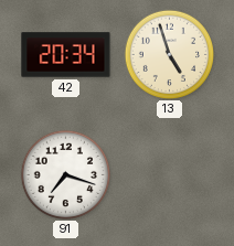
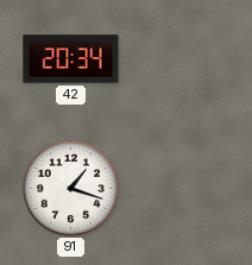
13: 4:57 -> none
91: 7:18 -> 1:18
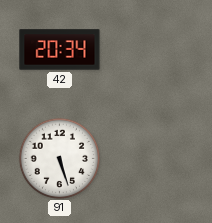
91: 1:18 -> 5:27
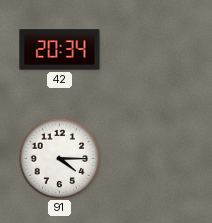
91: 5:27 -> 4:15
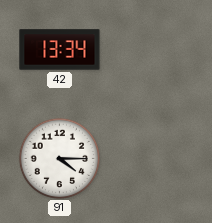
42: 20:34 -> 13:34
